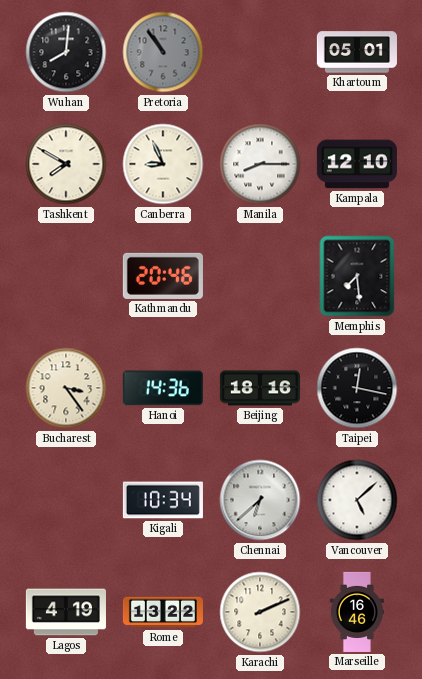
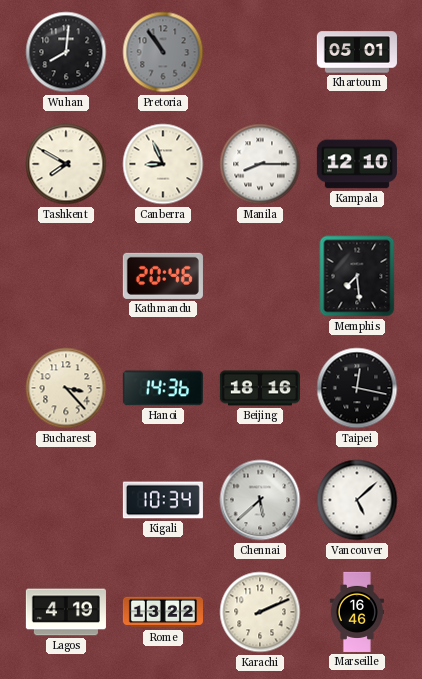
Bucharest: 3:24 -> 3:23
Chennai: 6:38 -> 5:38
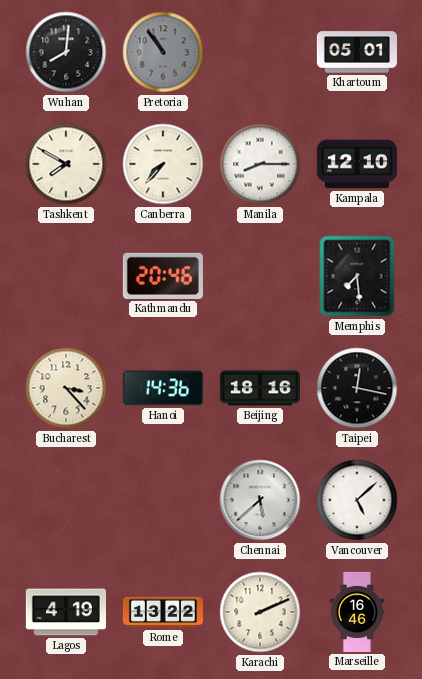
Canberra: 8:56 -> 7:37
Kigali: 10:34 -> none
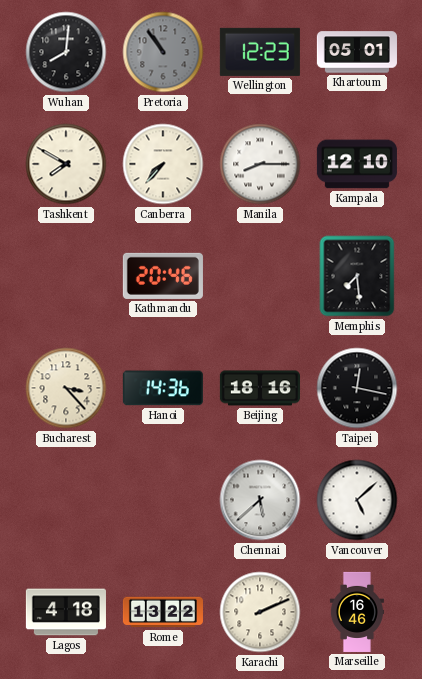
Wellington: none -> 12:23
Lagos: 4:19 -> 4:18
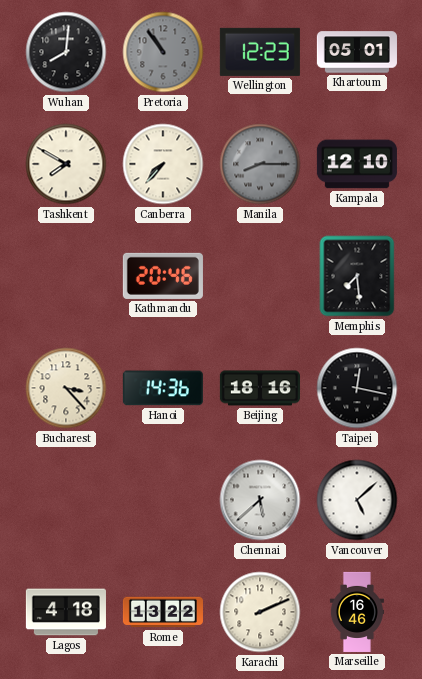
Manila dial: white -> grey
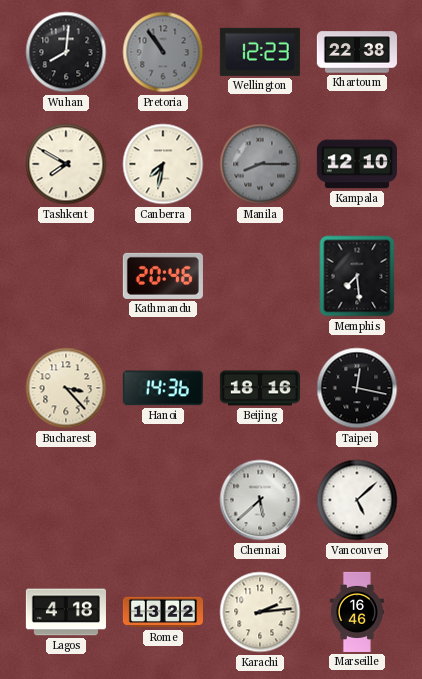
Khartoum: 05:01 -> 22:38
Canberra: 7:37 -> 7:32
Karachi: 2:11 -> 2:14
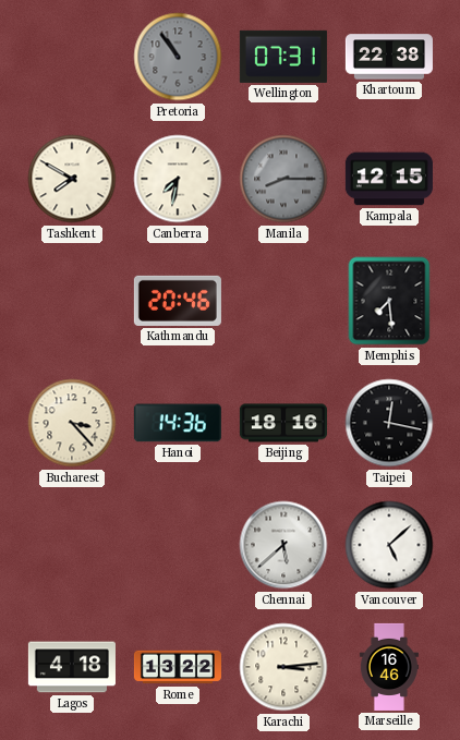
Wuhan: 8:01 -> none
Wellington: 12:23 -> 07:31
Kampala: 12:10 -> 12:15
Karachi: 2:14 -> 3:14
